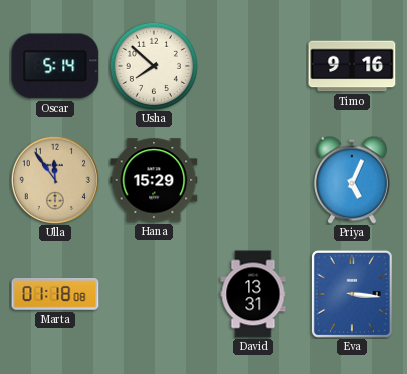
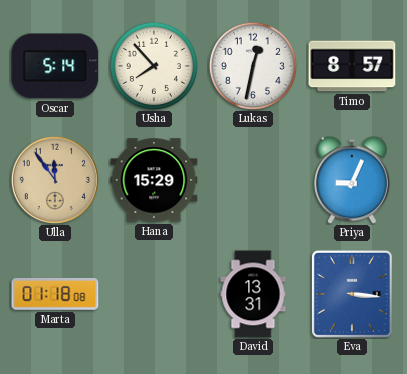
Usha: 7:52 -> 7:53
Lukas: none -> 12:32
Timo: 9:16 -> 8:57
Priya: 5:04 -> 9:04
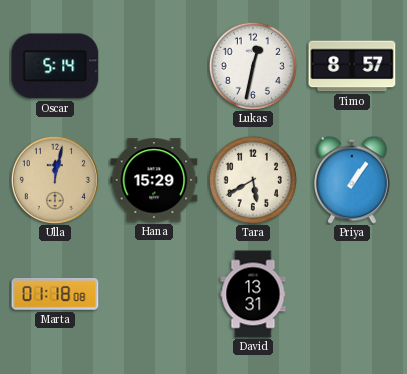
Usha: 7:53 -> none
Ulla: 11:54 -> 12:02
Tara: none -> 5:40
Priya: 9:04 -> 1:06
Eva: 3:16 -> none
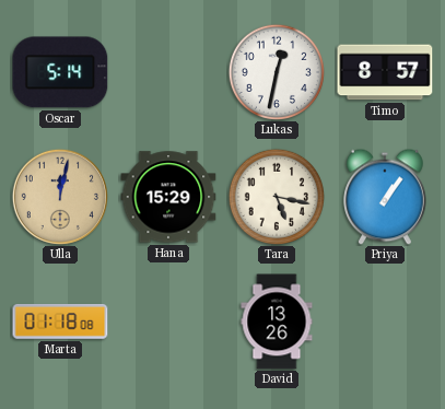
Tara: 5:40 -> 5:17
David: 13:31 -> 13:26
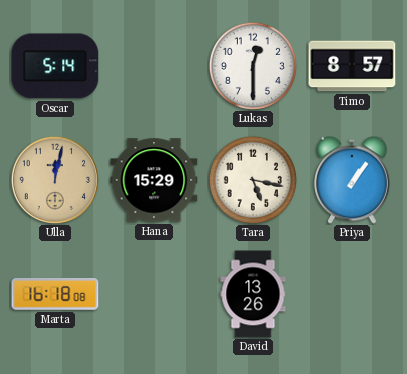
Lukas: 12:32 -> 12:30
Marta: 01:18 -> 16:18
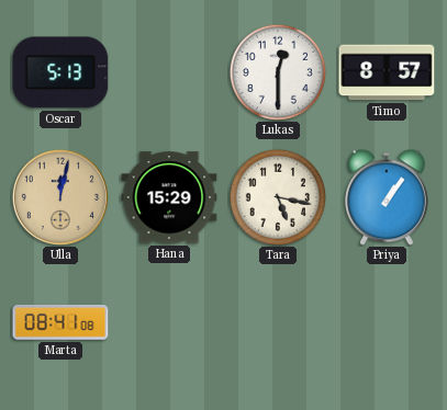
Oscar: 5:14 -> 5:13
Marta: 16:18 -> 08:41
David: 13:26 -> none
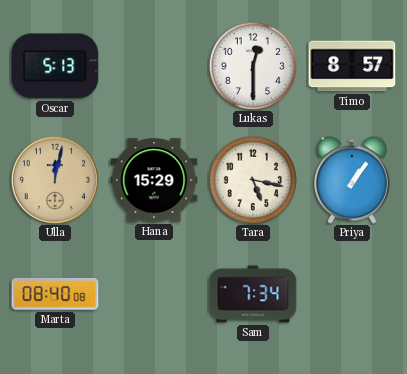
Marta: 08:41 -> 08:40
Sam: none -> 7:34
